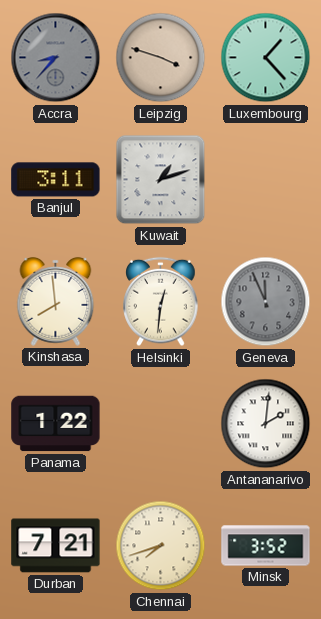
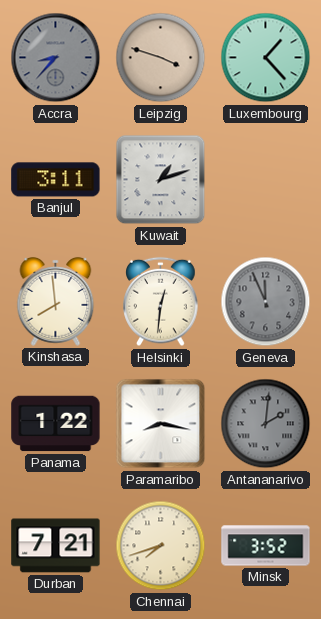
Paramaribo: none -> 8:17
Antananarivo dial: white -> grey
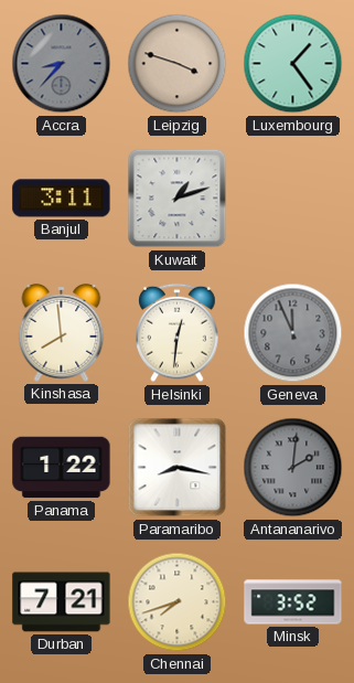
Luxembourg: 1:23 -> 1:24
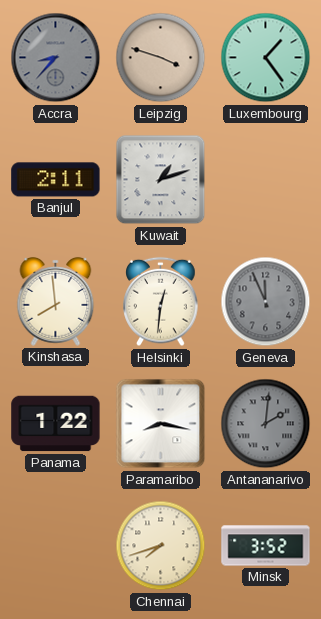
Banjul: 3:11 -> 2:11
Durban: 7:21 -> none
